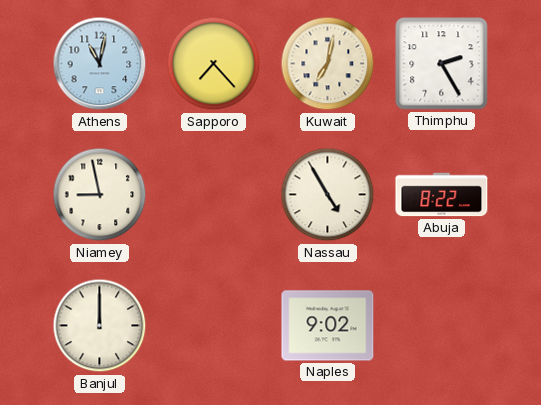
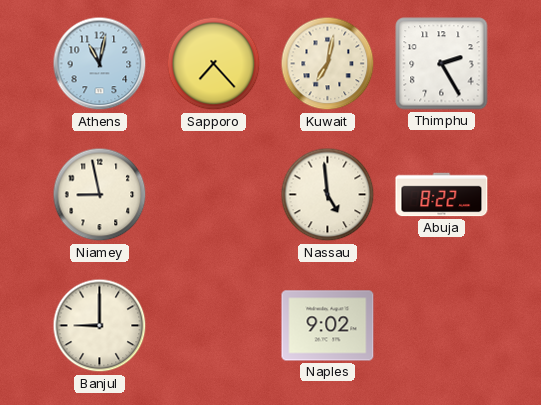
Nassau: 4:55 -> 4:59
Banjul: 12:00 -> 9:00
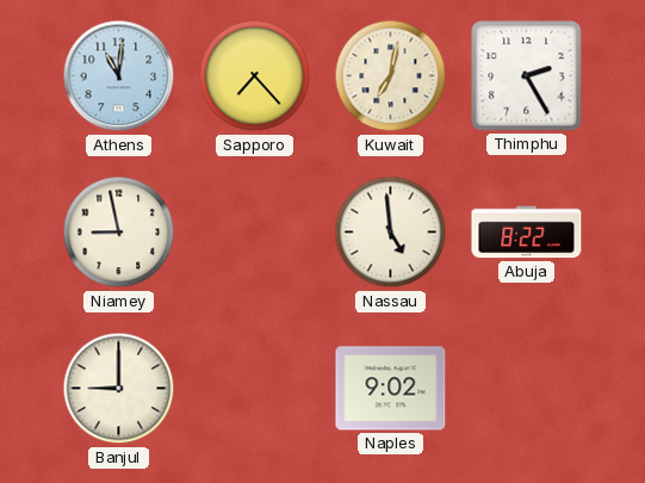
Athens: 11:02 -> 11:01
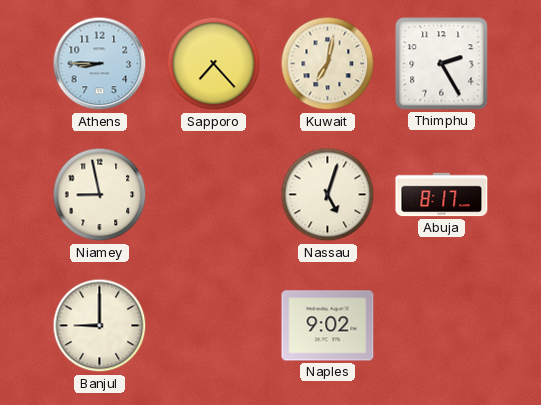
Athens: 11:01 -> 8:45
Nassau: 4:59 -> 5:03
Abuja: 8:22 -> 8:17
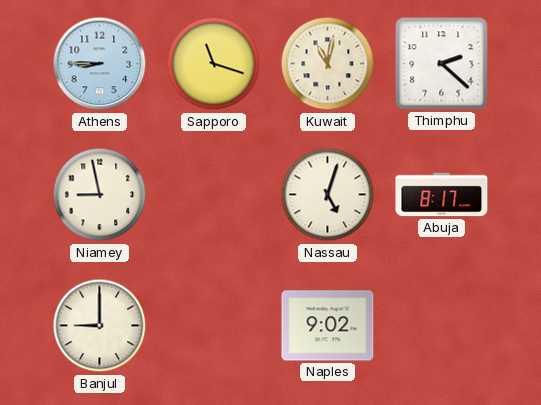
Sapporo: 7:23 -> 11:18
Kuwait: 7:02 -> 11:02
Thimphu: 2:25 -> 2:22
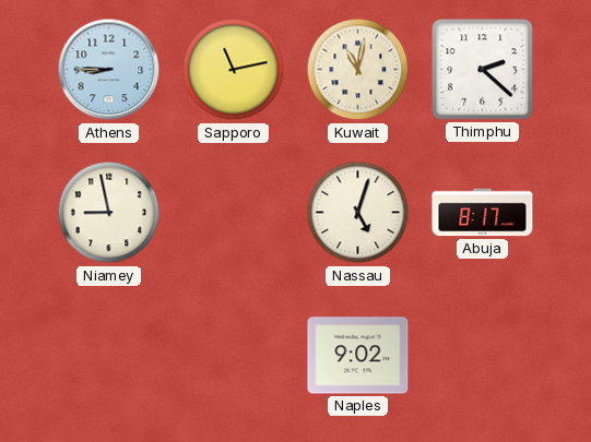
Sapporo: 11:18 -> 11:13
Banjul: 9:00 -> none
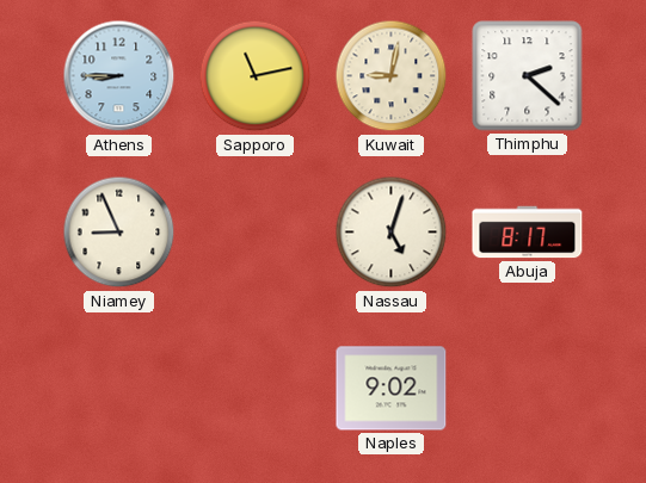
Kuwait: 11:02 -> 9:02
Niamey: 8:58 -> 8:56
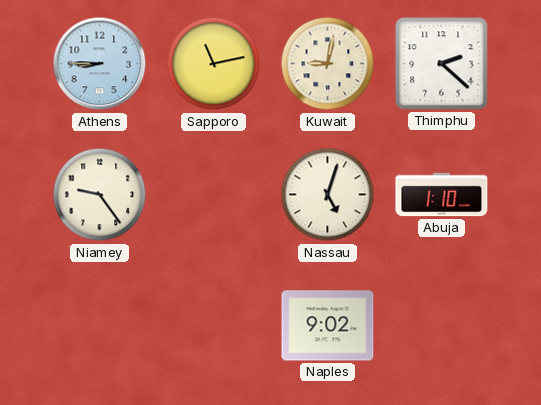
Niamey: 8:56 -> 9:24
Abuja: 8:17 -> 1:10
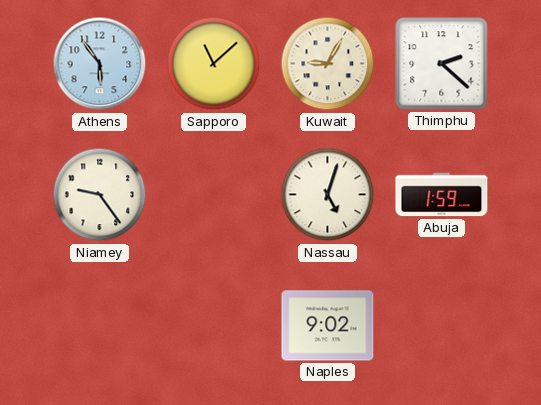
Athens: 8:45 -> 5:54
Sapporo: 11:13 -> 11:08
Kuwait: 9:02 -> 9:05
Abuja: 1:10 -> 1:59
